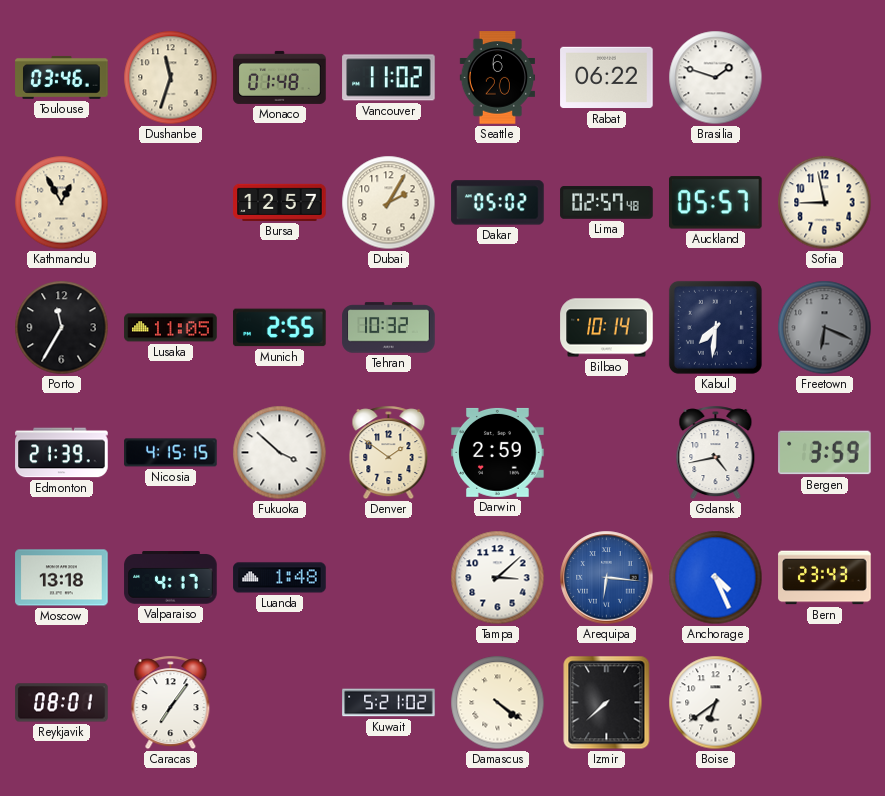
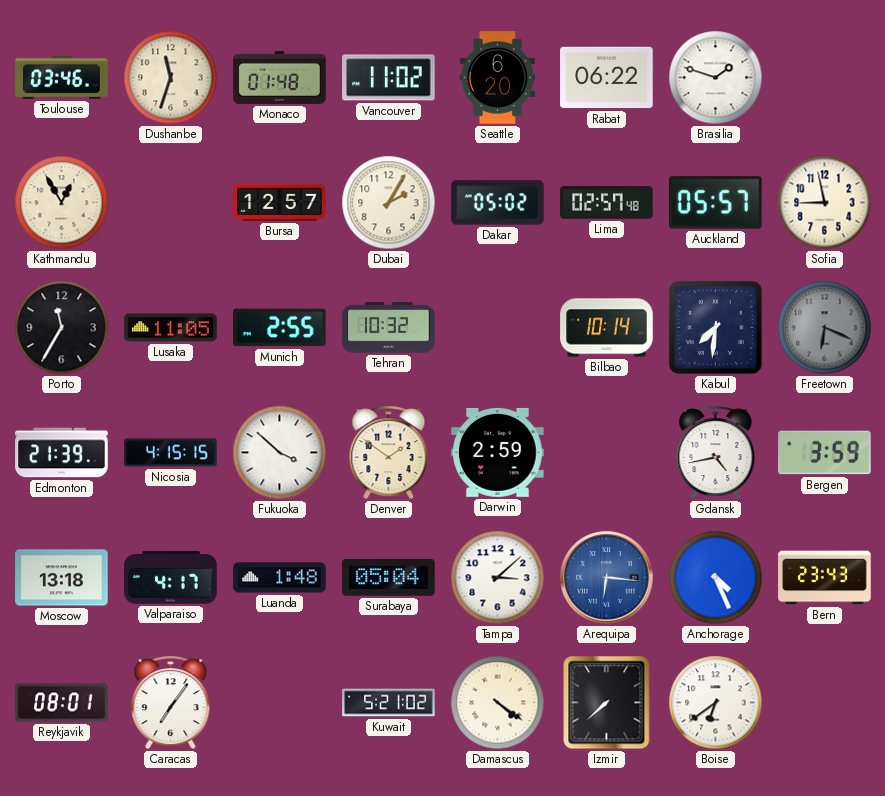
Surabaya: none -> 05:04
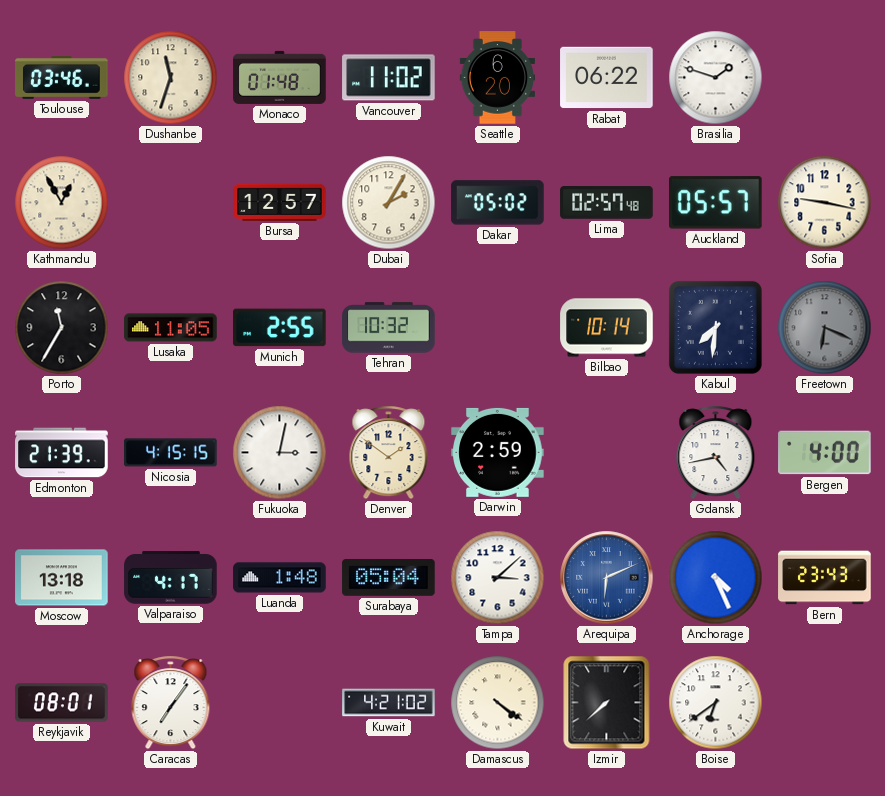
Sofia: 8:58 -> 9:17
Fukuoka: 3:52 -> 3:02
Bergen: 3:59 -> 4:00
Arequipa: 6:16 -> 6:11
Kuwait: 5:21 -> 4:21
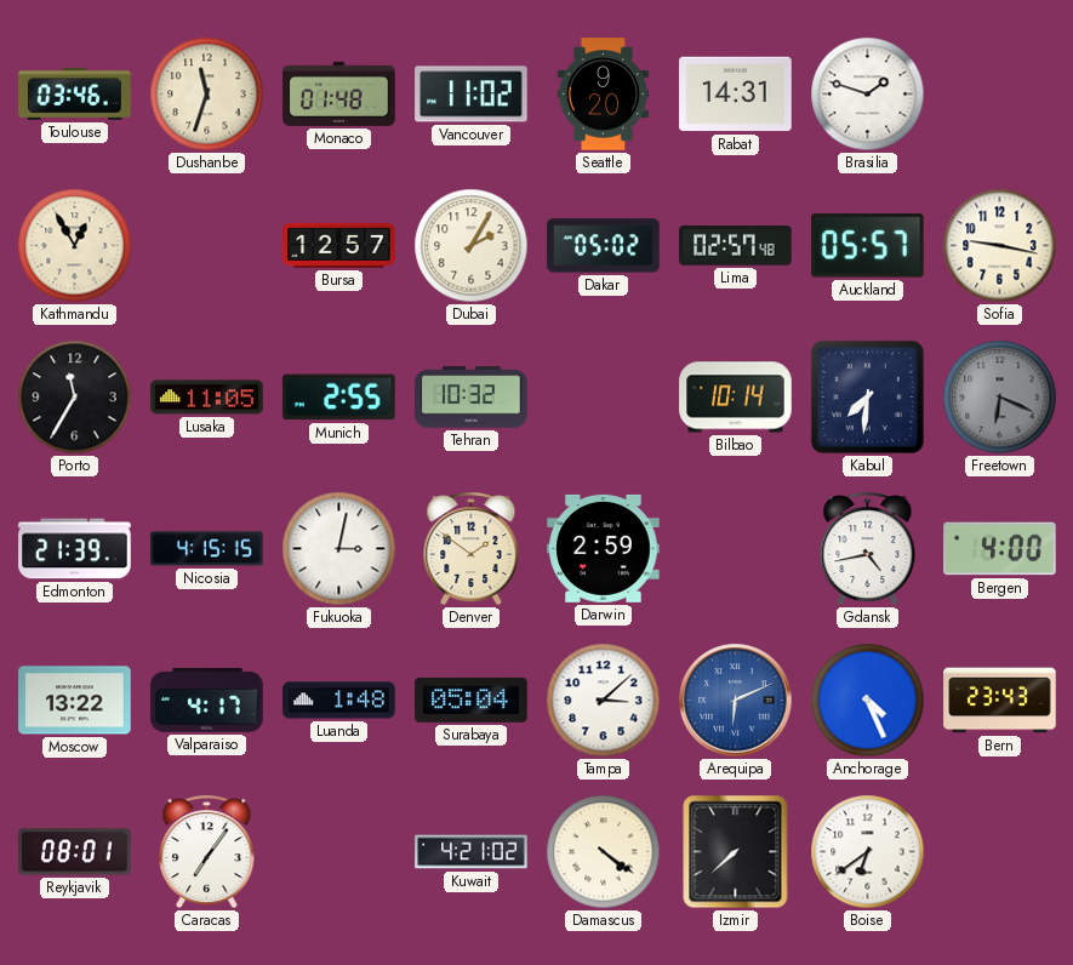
Seattle: 6:20 -> 9:20
Rabat: 06:22 -> 14:31
Moscow: 13:18 -> 13:22
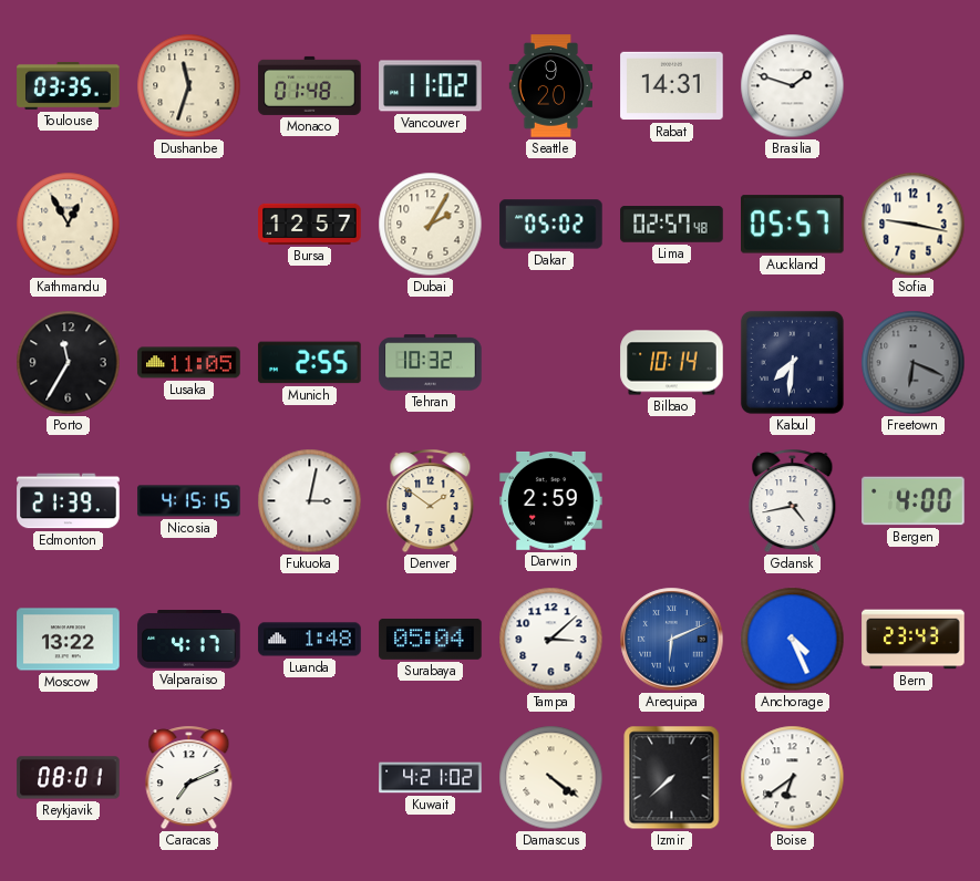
Toulouse: 03:46 -> 03:35
Caracas: 7:06 -> 7:11
